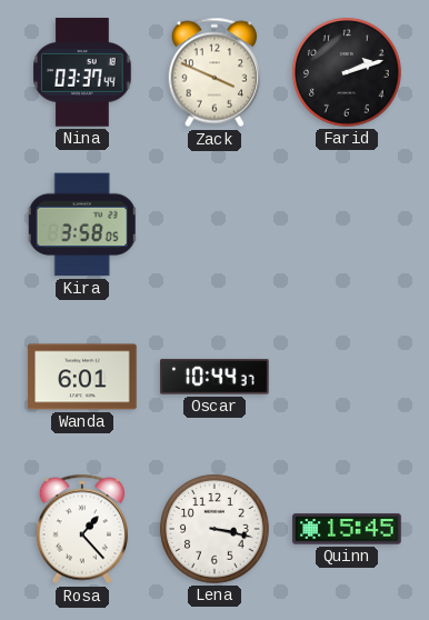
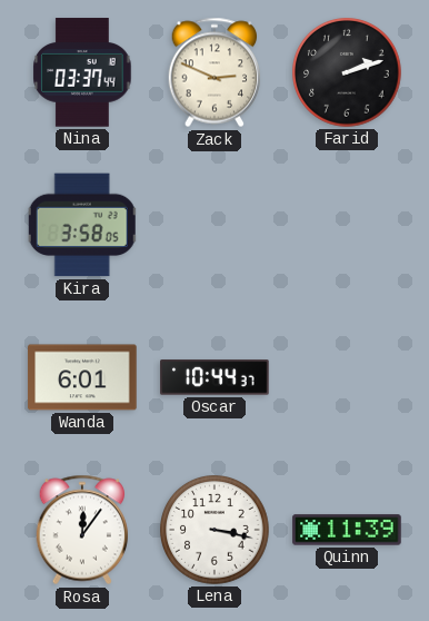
Zack: 3:49 -> 2:49
Rosa: 1:23 -> 12:06
Quinn: 15:45 -> 11:39
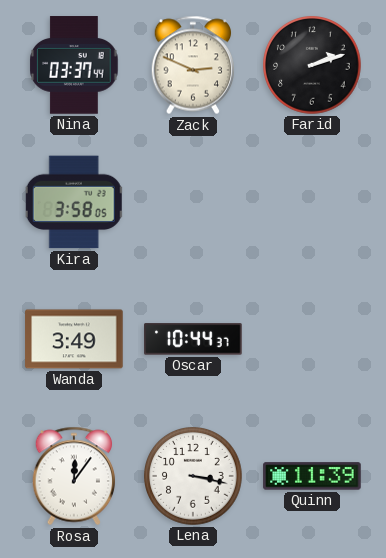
Wanda: 6:01 -> 3:49
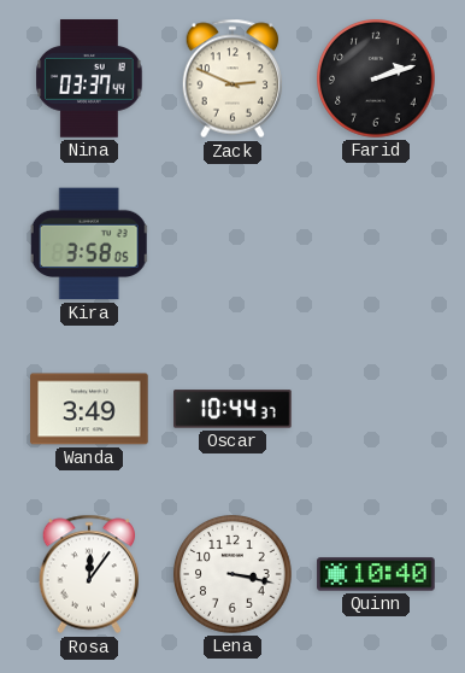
Quinn: 11:39 -> 10:40
